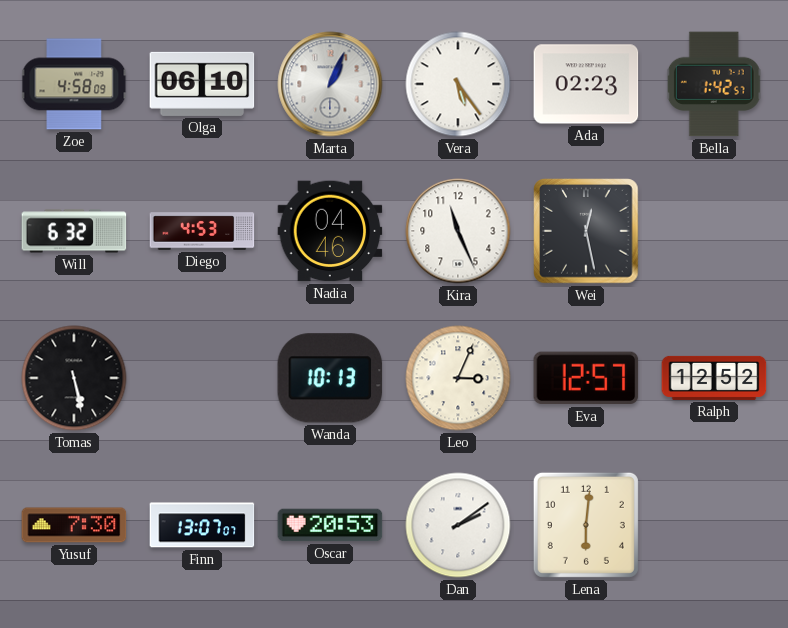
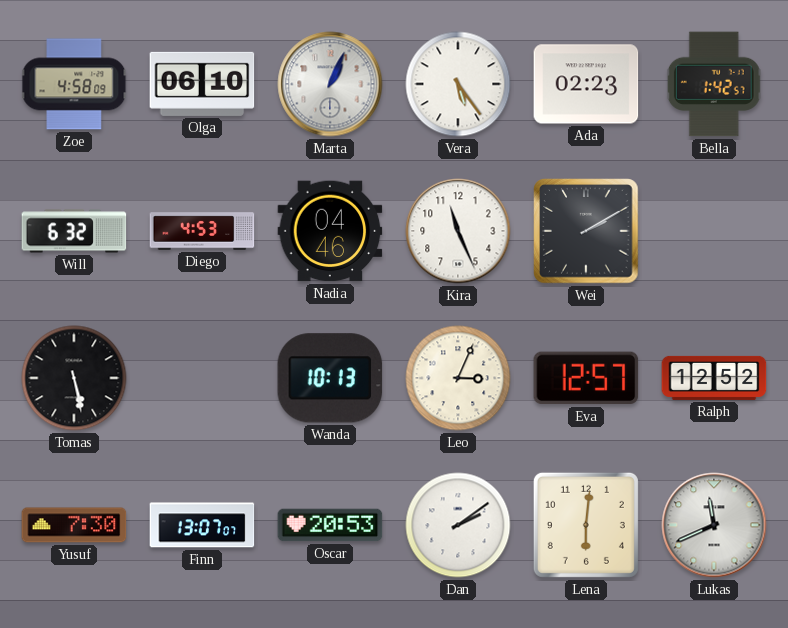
Wei: 12:28 -> 2:10
Lukas: none -> 11:41
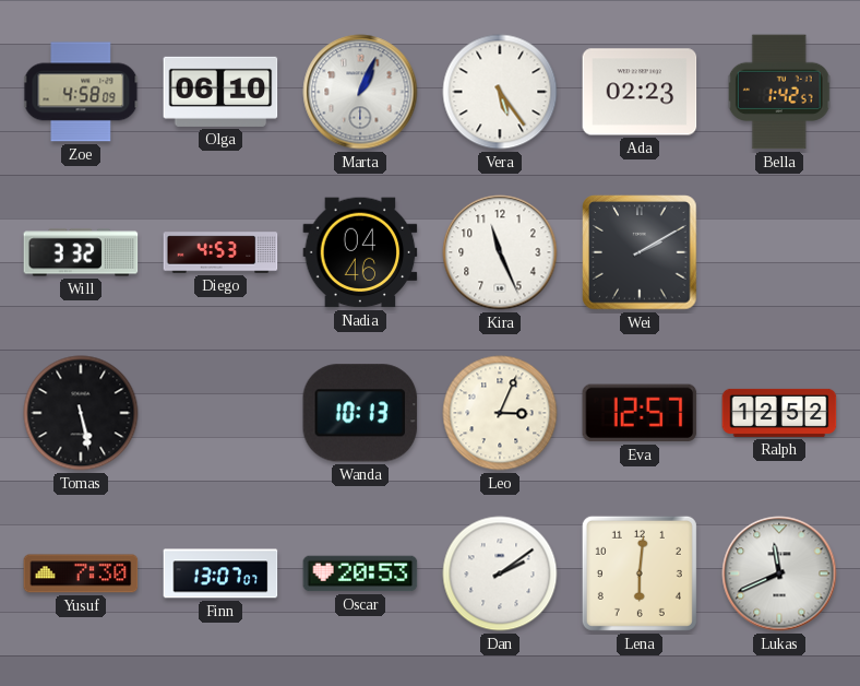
Will: 6:32 -> 3:32
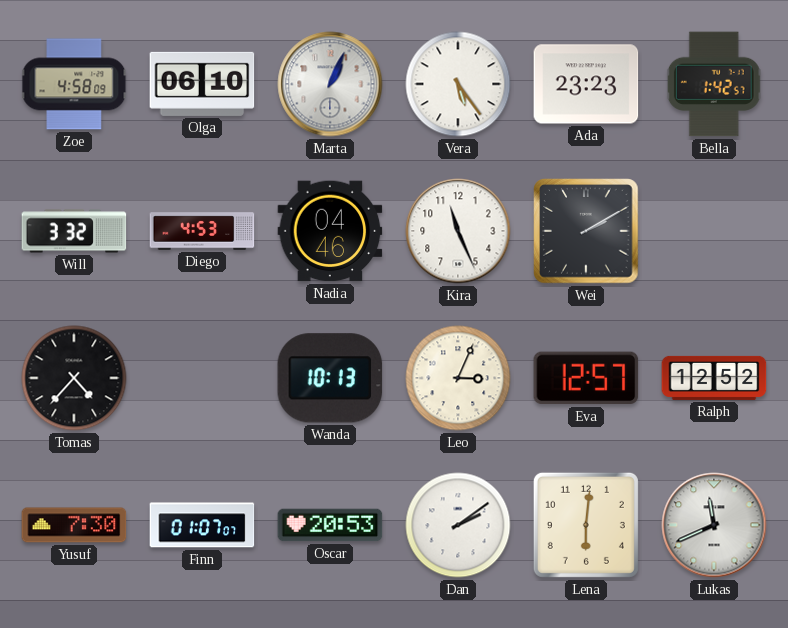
Ada: 02:23 -> 23:23
Tomas: 5:28 -> 4:37
Finn: 13:07 -> 01:07
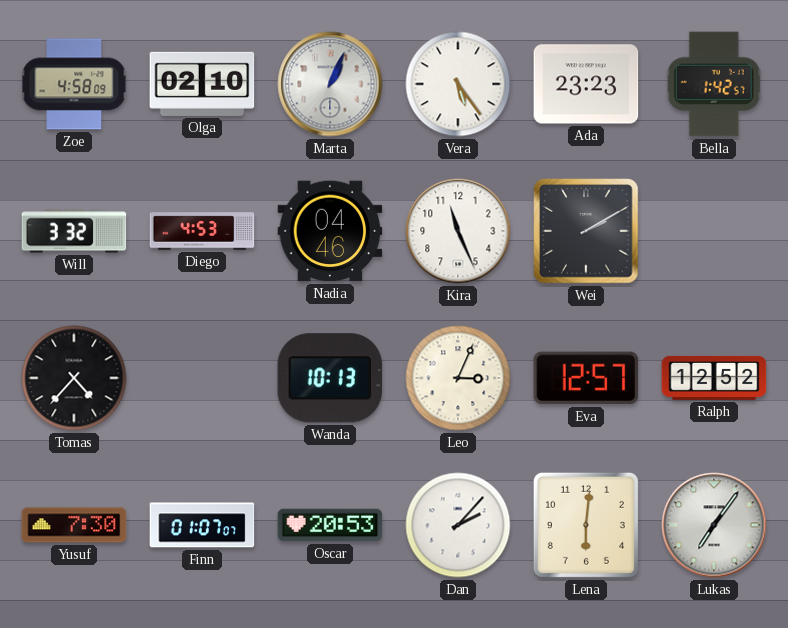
Olga: 06:10 -> 02:10
Dan: 2:09 -> 2:07
Lukas: 11:41 -> 7:06
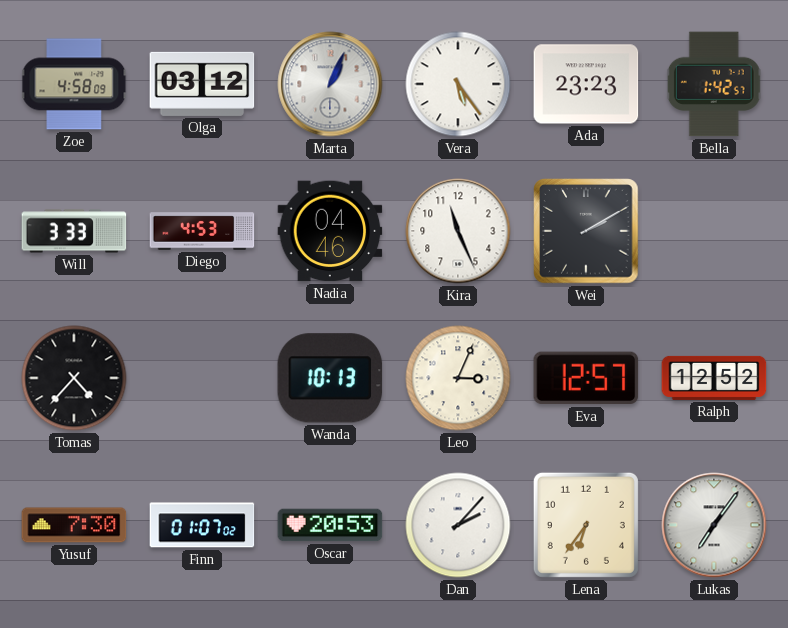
Olga: 02:10 -> 03:12
Will: 3:32 -> 3:33
Finn: 01:07:07 -> 01:07:02
Lena: 6:01 -> 6:36
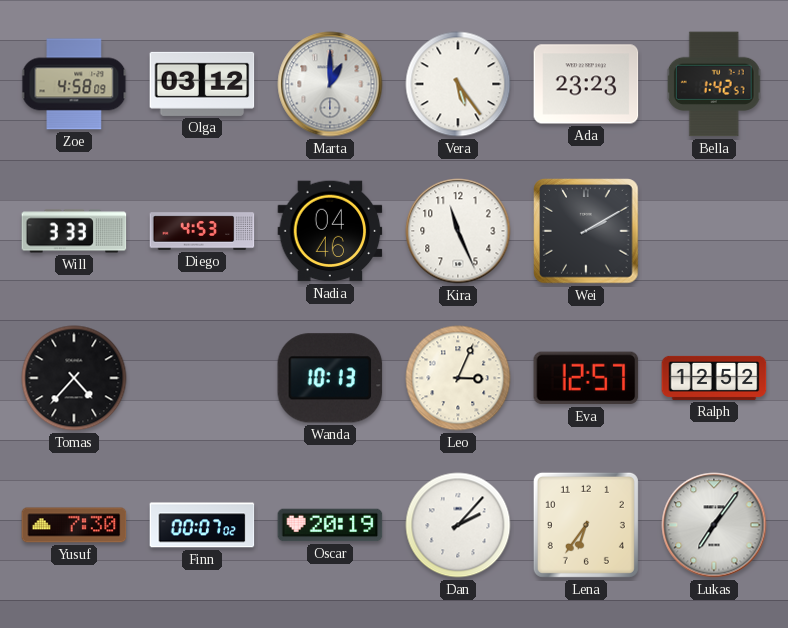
Marta: 1:04 -> 1:00
Finn: 01:07 -> 00:07
Oscar: 20:53 -> 20:19
